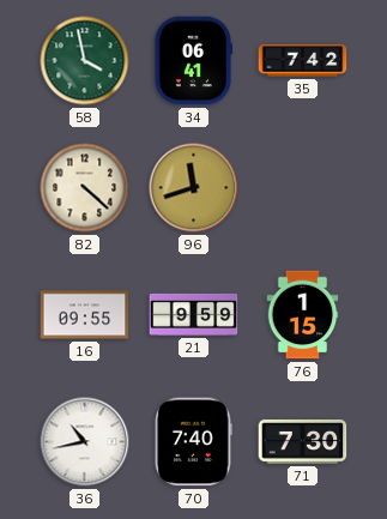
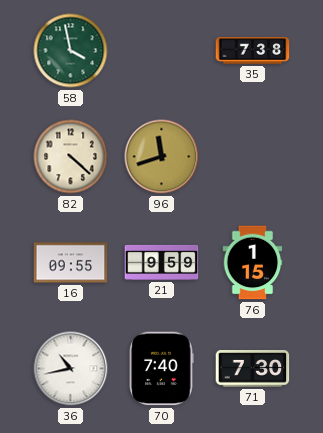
34: 06:41 -> none
35: 7:42 -> 7:38
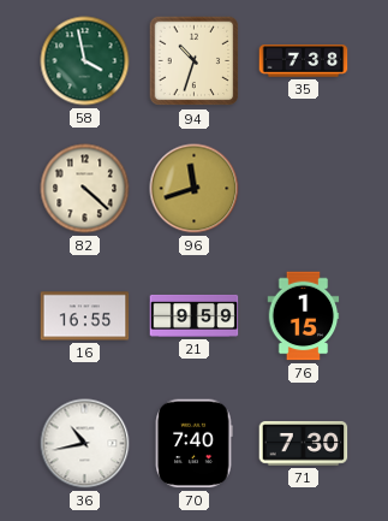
94: none -> 10:33
16: 09:55 -> 16:55
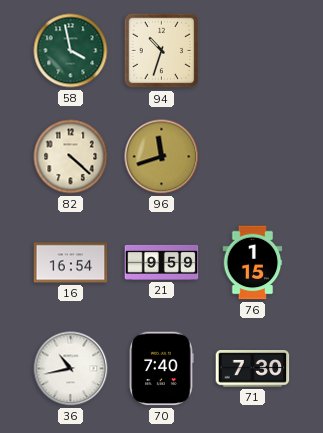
35: 7:38 -> none
16: 16:55 -> 16:54
